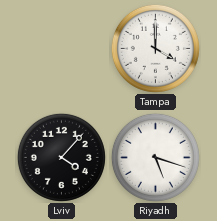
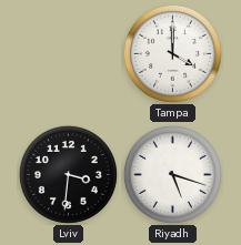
Lviv: 4:07 -> 3:31
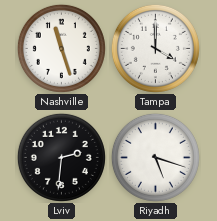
Nashville: none -> 11:27
Lviv: 3:31 -> 2:31
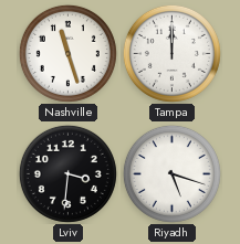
Tampa: 4:00 -> 12:00
Lviv: 2:31 -> 3:31
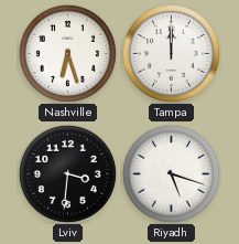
Nashville: 11:27 -> 6:27
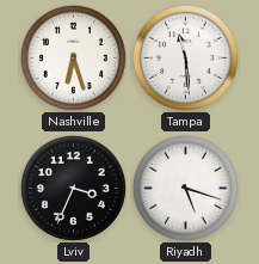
Tampa: 12:00 -> 11:29
Lviv: 3:31 -> 3:34
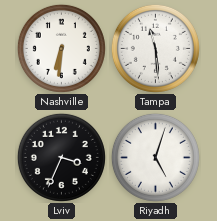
Nashville: 6:27 -> 6:31
Riyadh: 5:18 -> 5:03
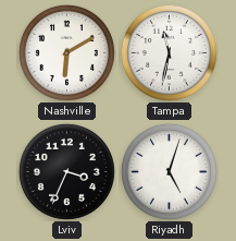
Nashville: 6:31 -> 6:10
Tampa: 11:29 -> 11:32
